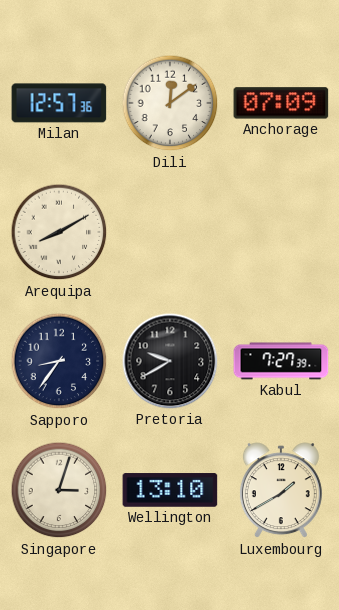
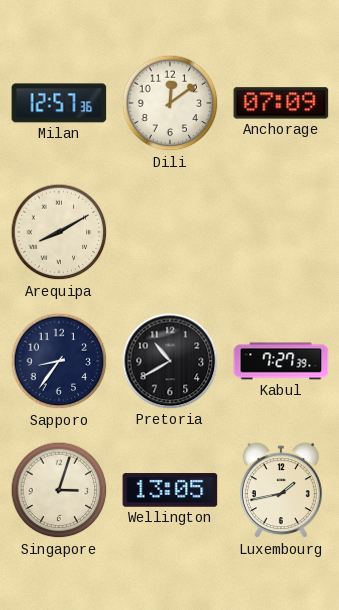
Pretoria: 9:40 -> 10:40
Wellington: 13:10 -> 13:05
Luxembourg: 1:40 -> 1:43
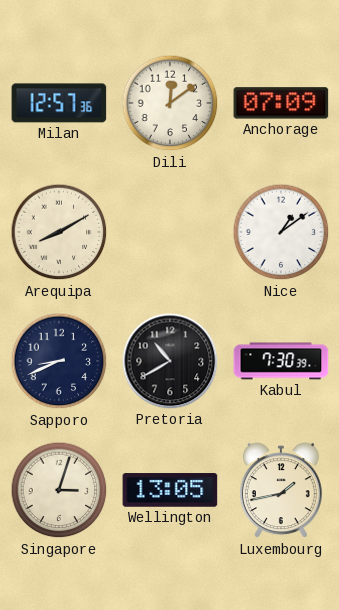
Nice: none -> 1:09
Sapporo: 8:36 -> 8:41
Kabul: 7:27 -> 7:30
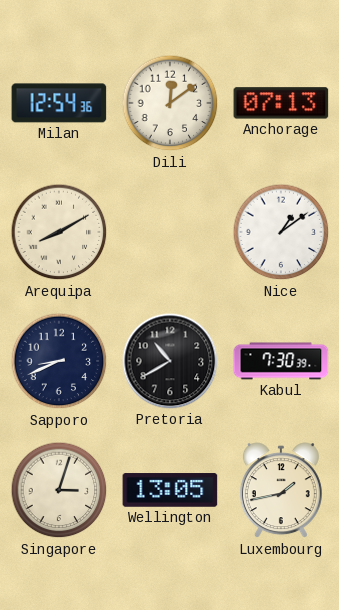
Milan: 12:57 -> 12:54
Anchorage: 07:09 -> 07:13
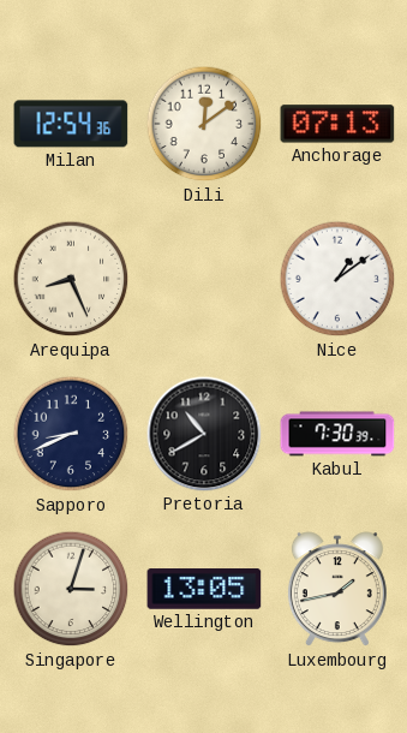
Arequipa: 8:10 -> 8:26
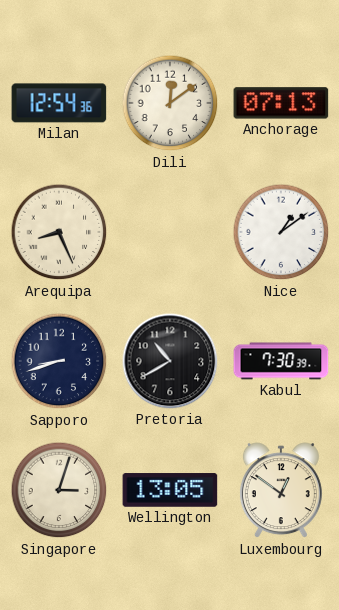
Sapporo: 8:41 -> 8:42
Luxembourg: 1:43 -> 12:51
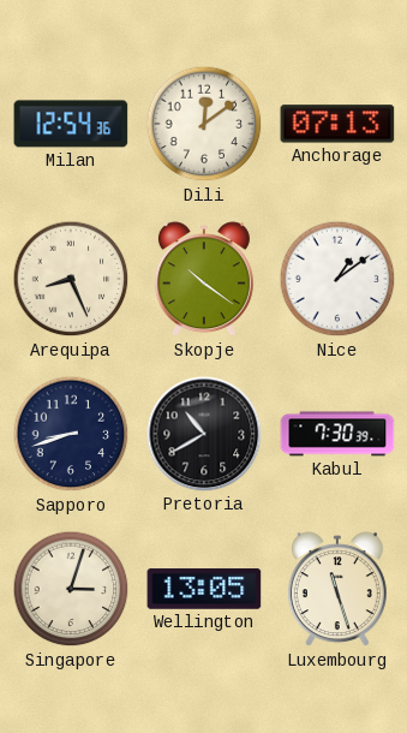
Skopje: none -> 10:21
Luxembourg: 12:51 -> 11:27
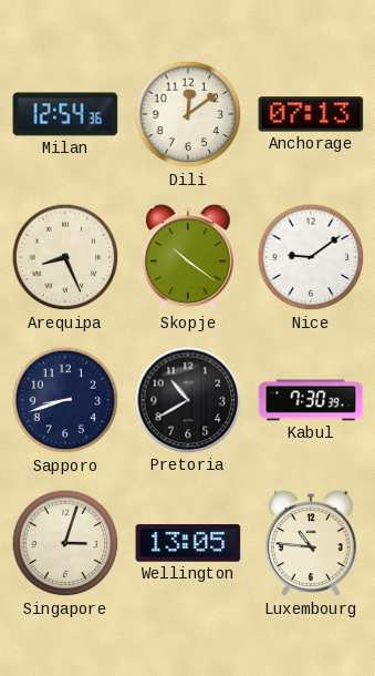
Nice: 1:09 -> 9:09
Luxembourg: 11:27 -> 10:46
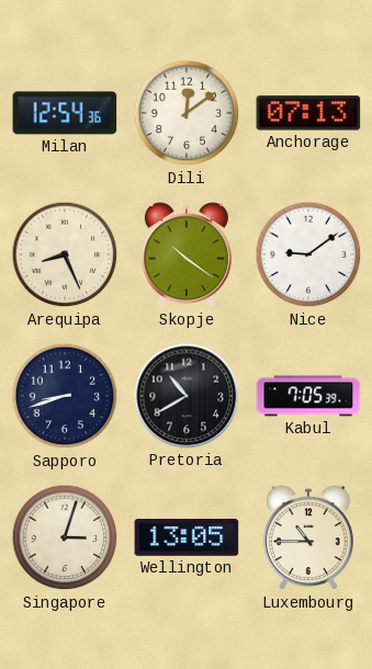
Kabul: 7:30 -> 7:05
Luxembourg: 10:46 -> 10:45
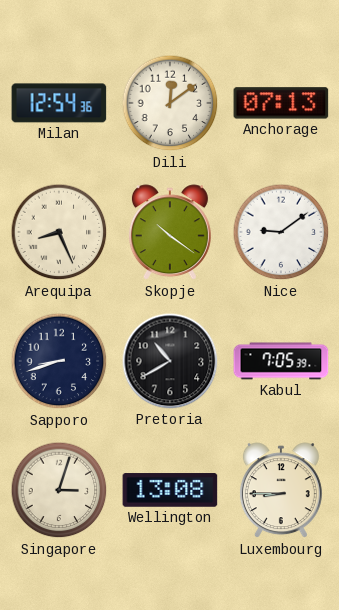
Wellington: 13:05 -> 13:08
Luxembourg: 10:45 -> 8:45
